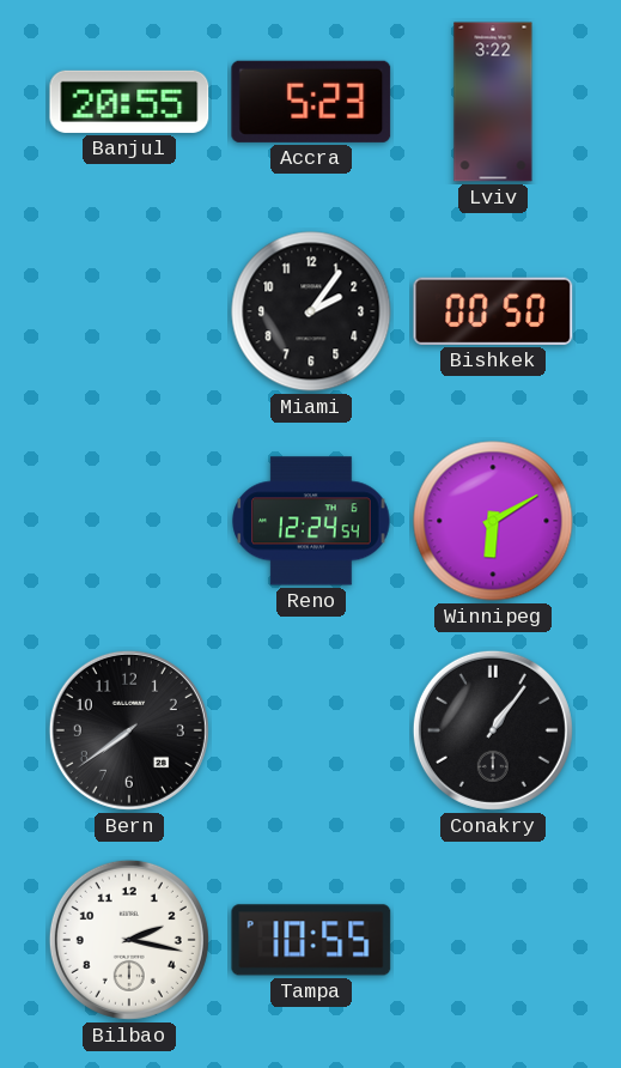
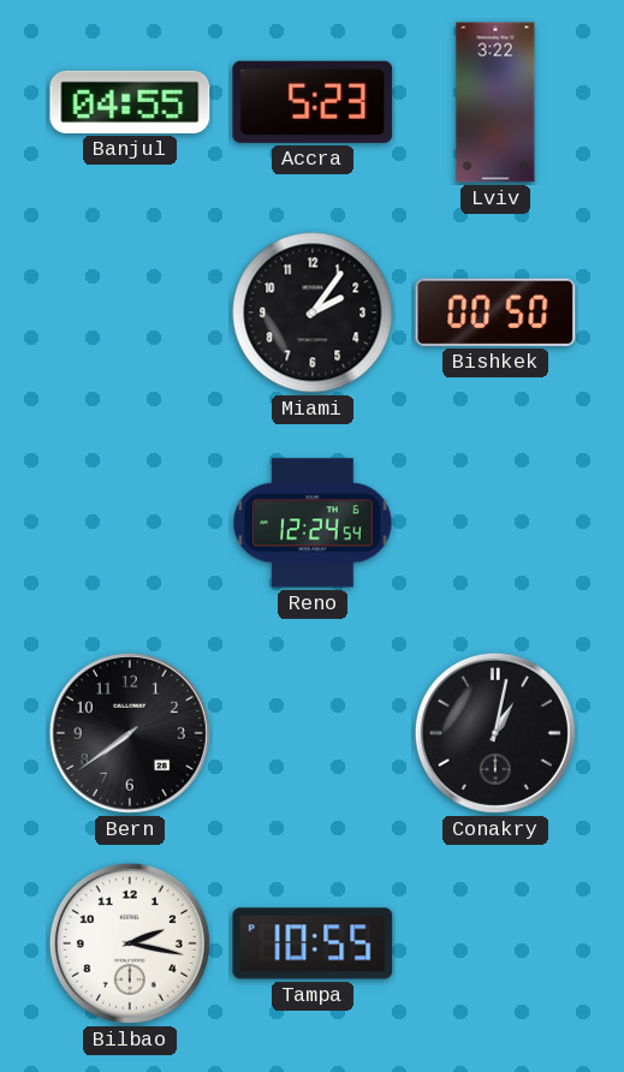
Banjul: 20:55 -> 04:55
Winnipeg: 6:10 -> none
Conakry: 1:06 -> 1:02
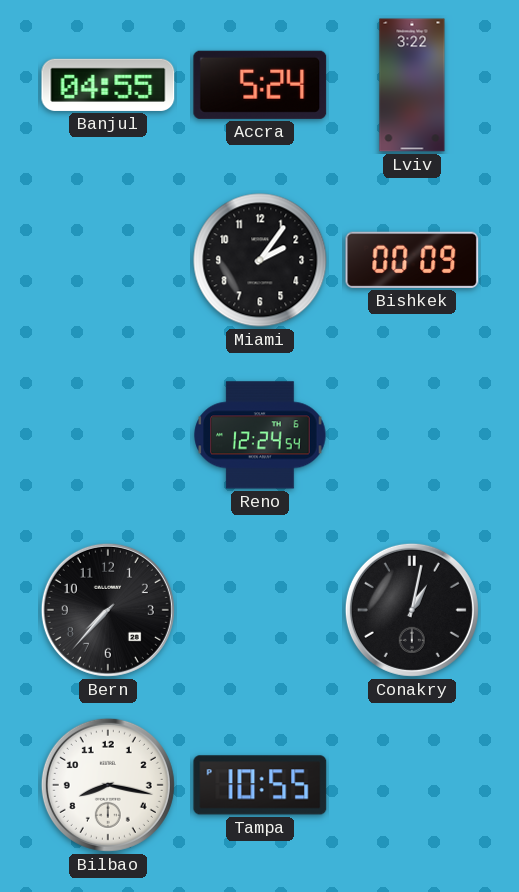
Accra: 5:23 -> 5:24
Bishkek: 00:50 -> 00:09
Bern: 7:39 -> 7:37
Bilbao: 2:17 -> 8:17
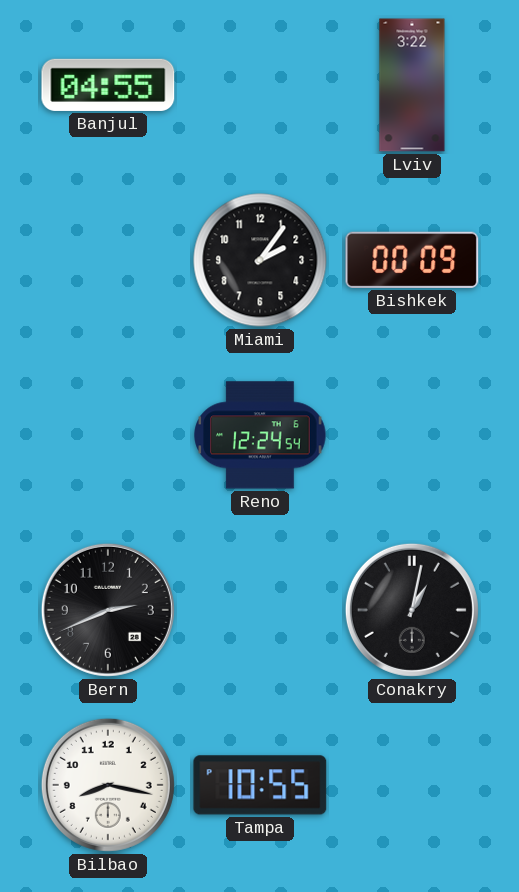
Accra: 5:24 -> none
Bern: 7:37 -> 2:41
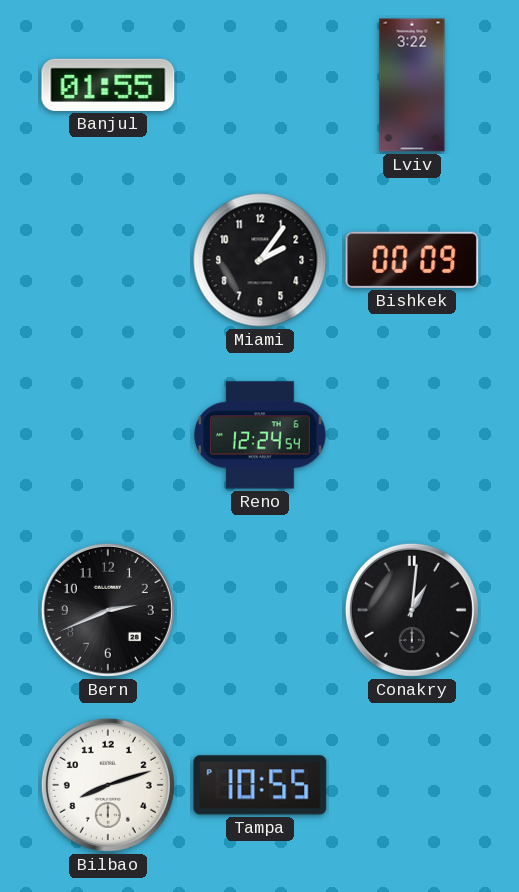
Banjul: 04:55 -> 01:55
Conakry: 1:02 -> 1:01
Bilbao: 8:17 -> 8:12
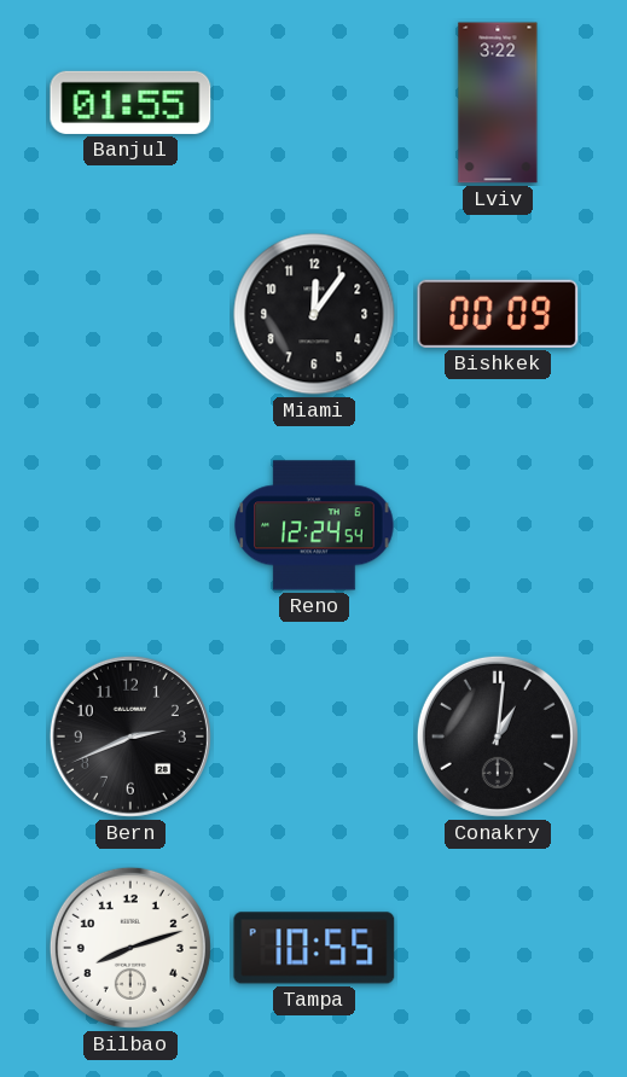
Miami: 2:06 -> 12:06
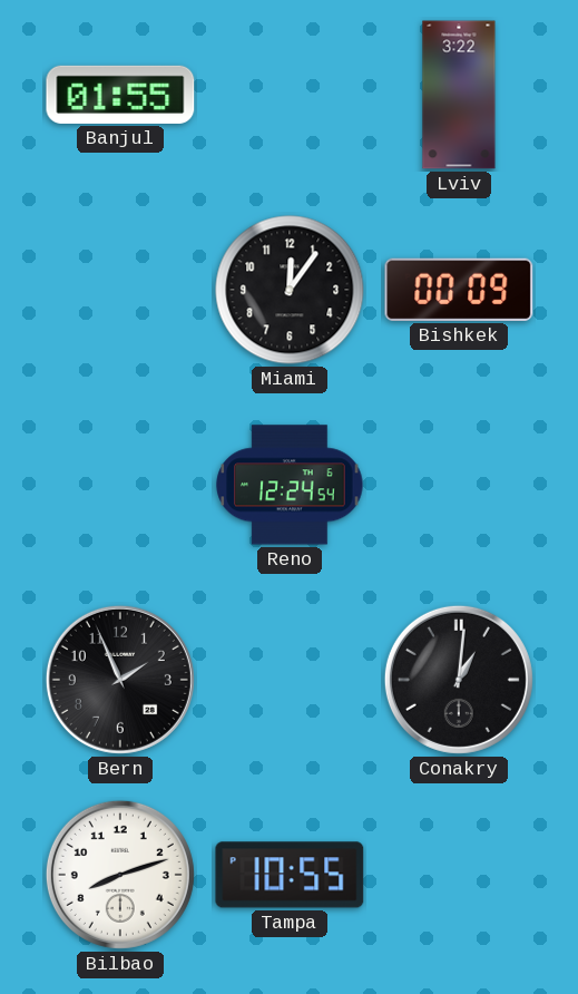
Bern: 2:41 -> 1:56
